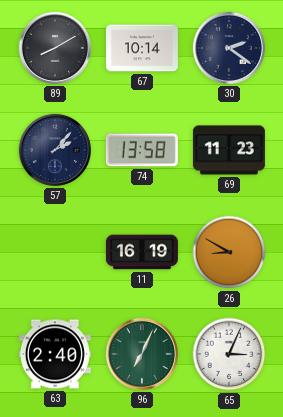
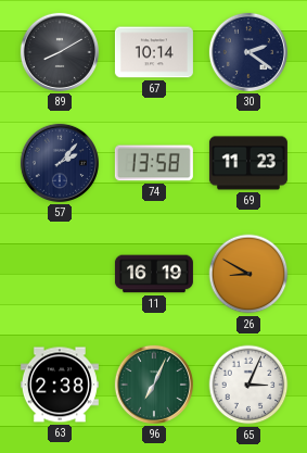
63: 2:40 -> 2:38
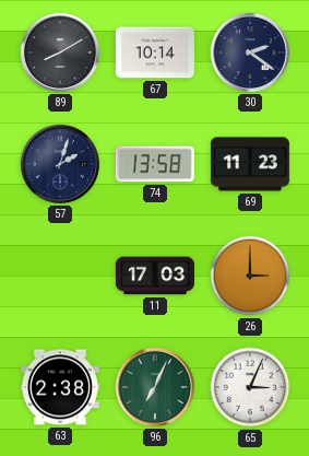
57: 2:07 -> 2:03
11: 16:19 -> 17:03
26: 8:50 -> 3:00
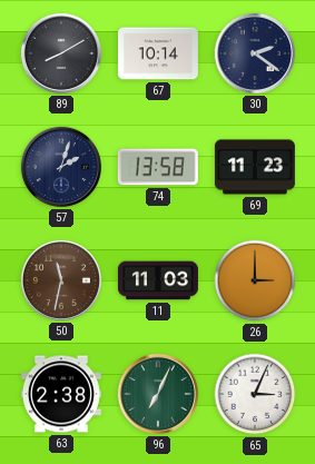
50: none -> 11:32
11: 17:03 -> 11:03
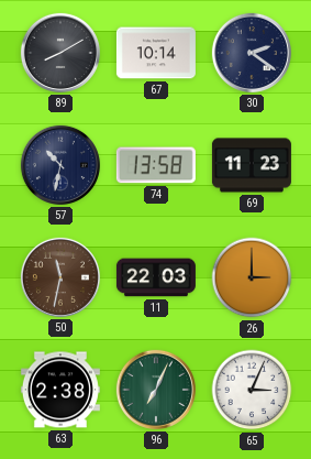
57: 2:03 -> 10:32
11: 11:03 -> 22:03
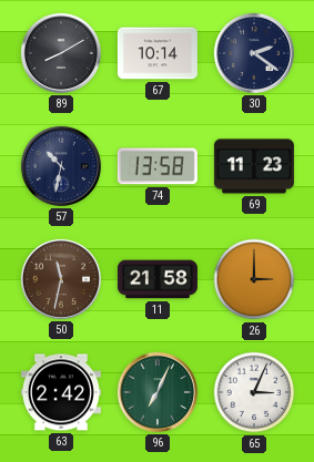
11: 22:03 -> 21:58
63: 2:38 -> 2:42
